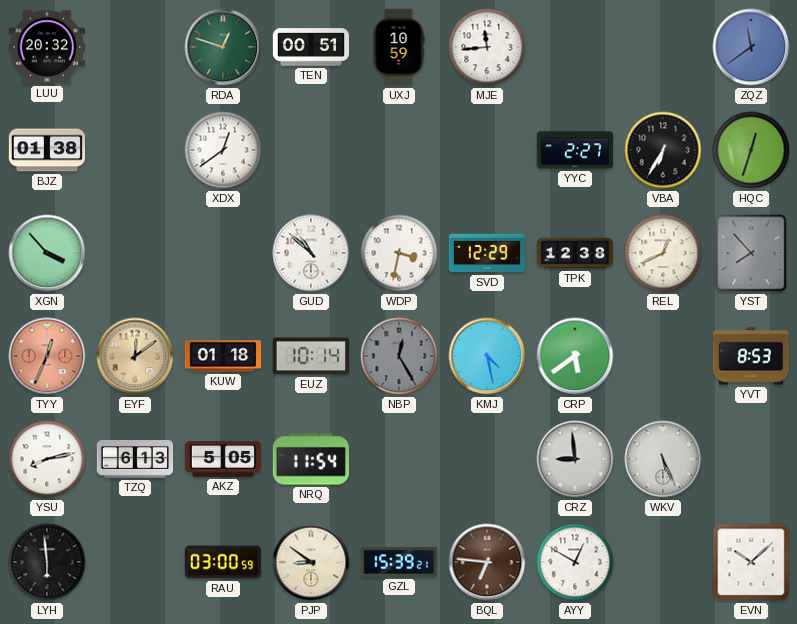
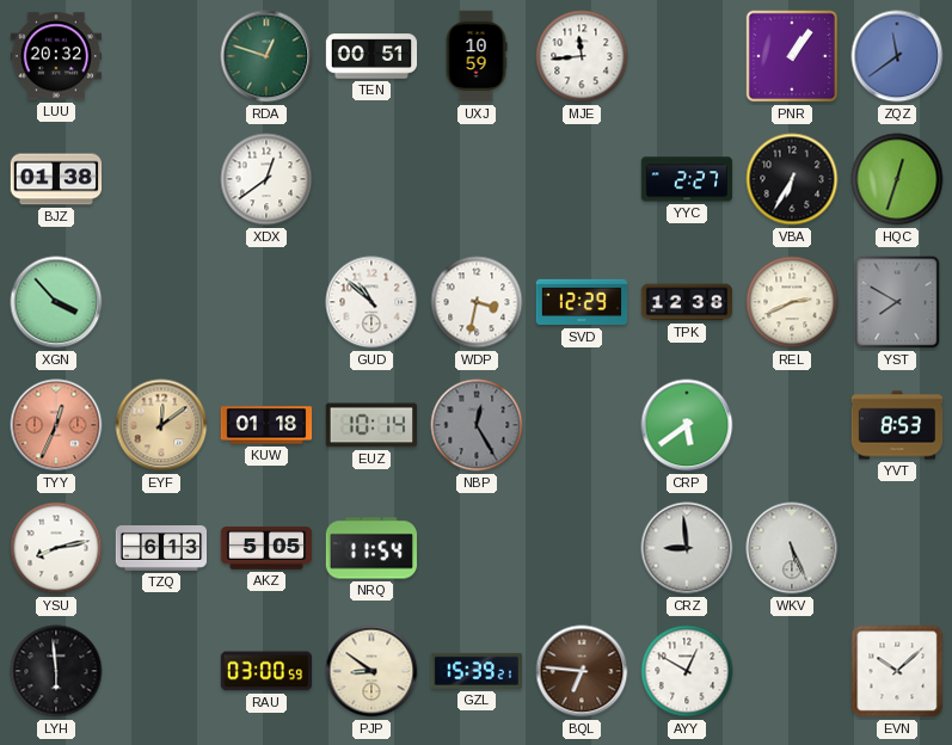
PNR: none -> 1:06
REL: 12:41 -> 2:41
YST: 7:53 -> 7:50
KMJ: 4:28 -> none
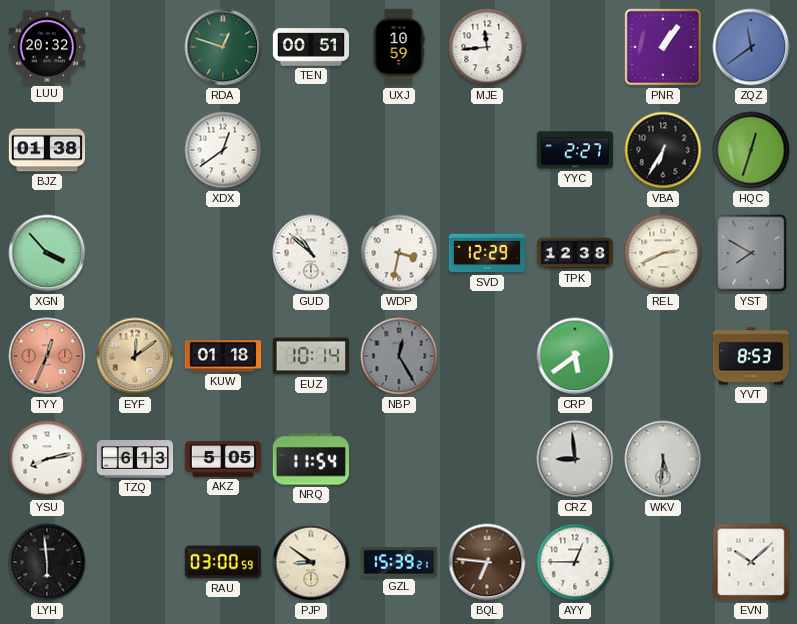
WKV: 5:26 -> 5:31
AYY: 12:50 -> 12:45
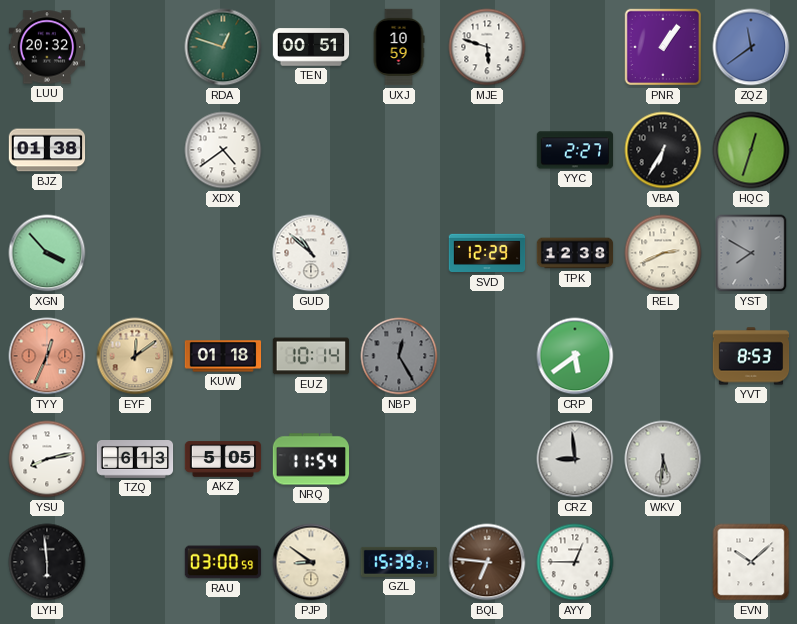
MJE: 11:44 -> 5:48
XDX: 12:39 -> 4:39
WDP: 3:32 -> none
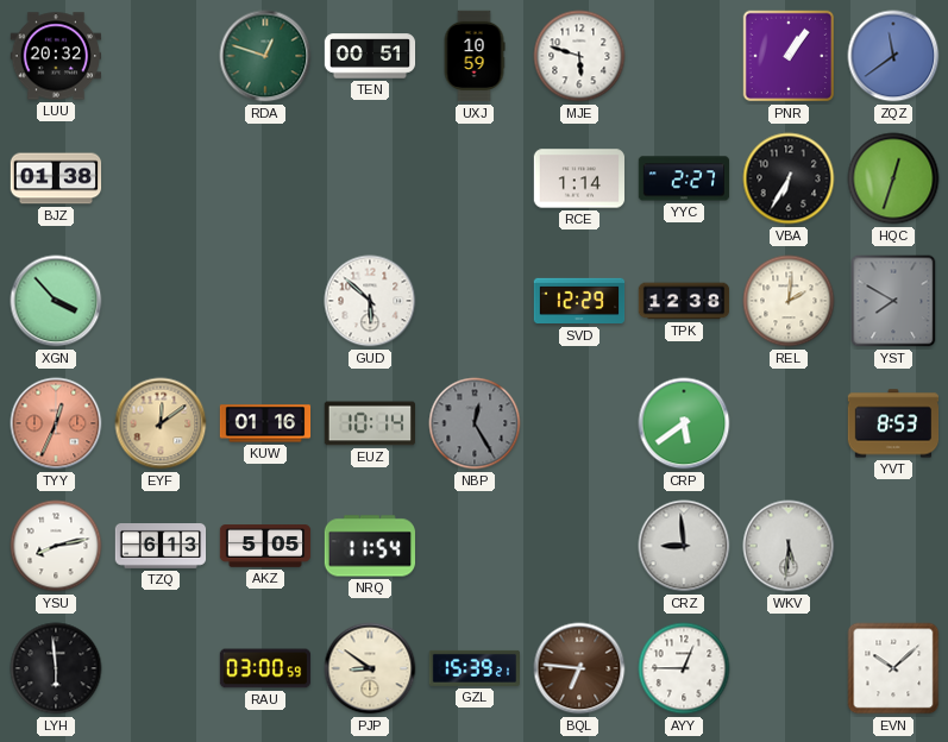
XDX: 4:39 -> none
RCE: none -> 1:14
GUD: 10:52 -> 5:52
REL: 2:41 -> 2:01
KUW: 01:18 -> 01:16
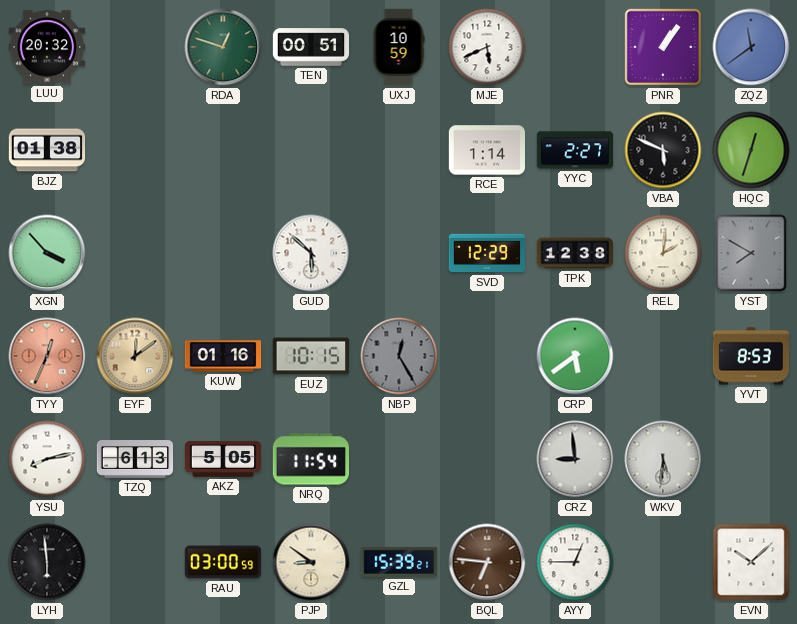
MJE: 5:48 -> 5:41
VBA: 6:35 -> 5:49
EUZ: 10:14 -> 10:15
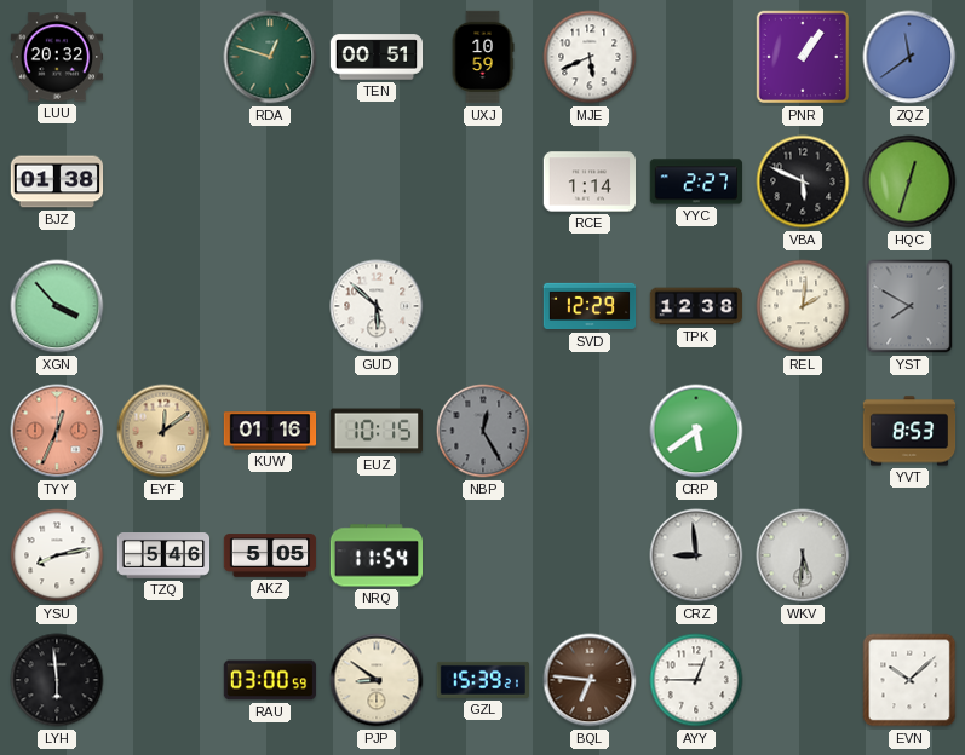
TZQ: 6:13 -> 5:46
